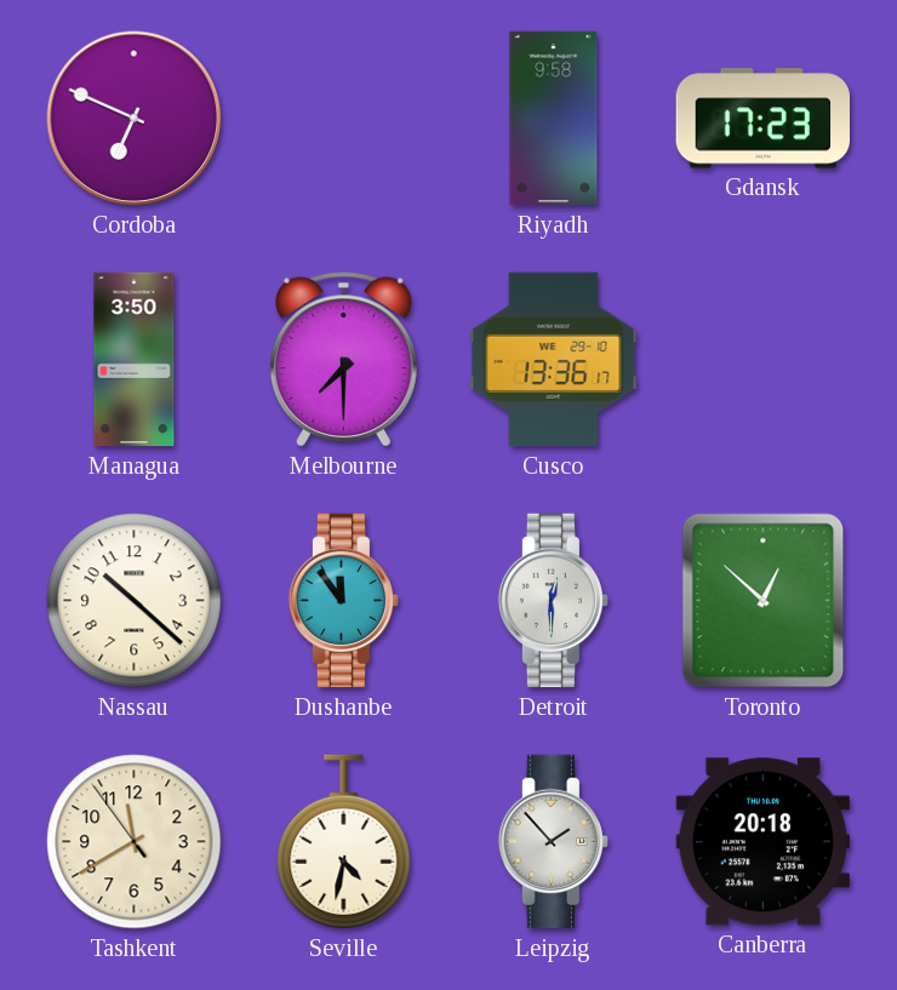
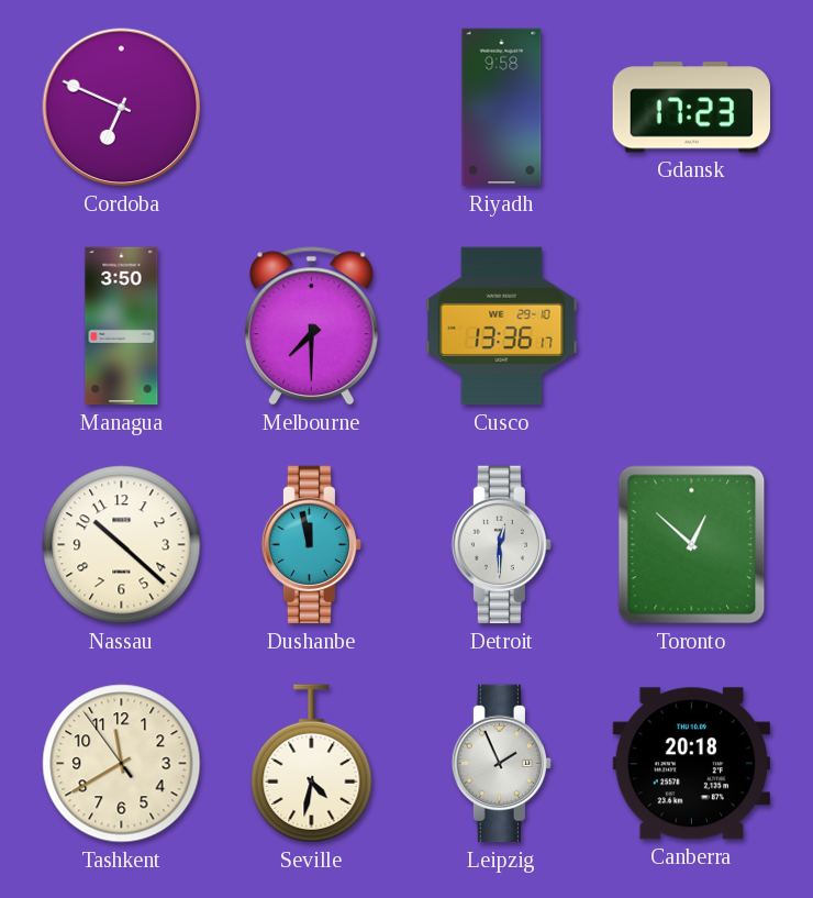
Dushanbe: 11:54 -> 11:58
Leipzig: 1:53 -> 1:56
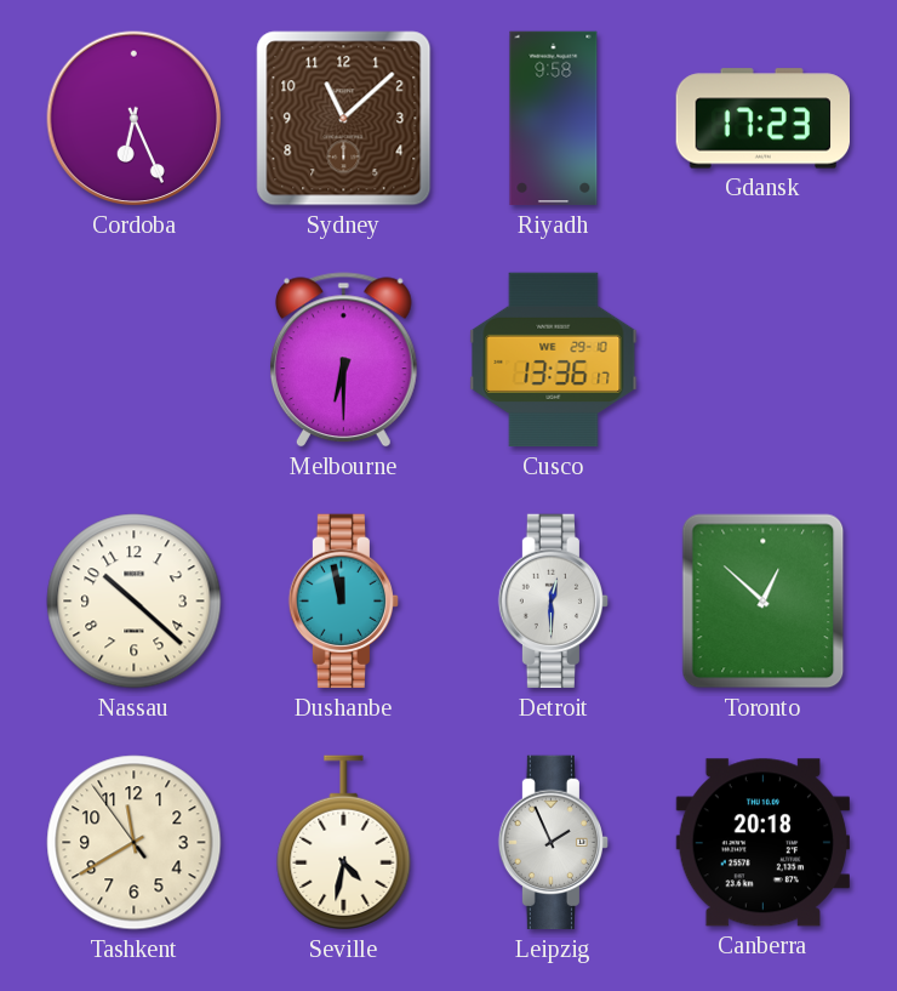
Cordoba: 6:49 -> 6:26
Sydney: none -> 11:08
Managua: 3:50 -> none
Melbourne: 7:30 -> 6:30
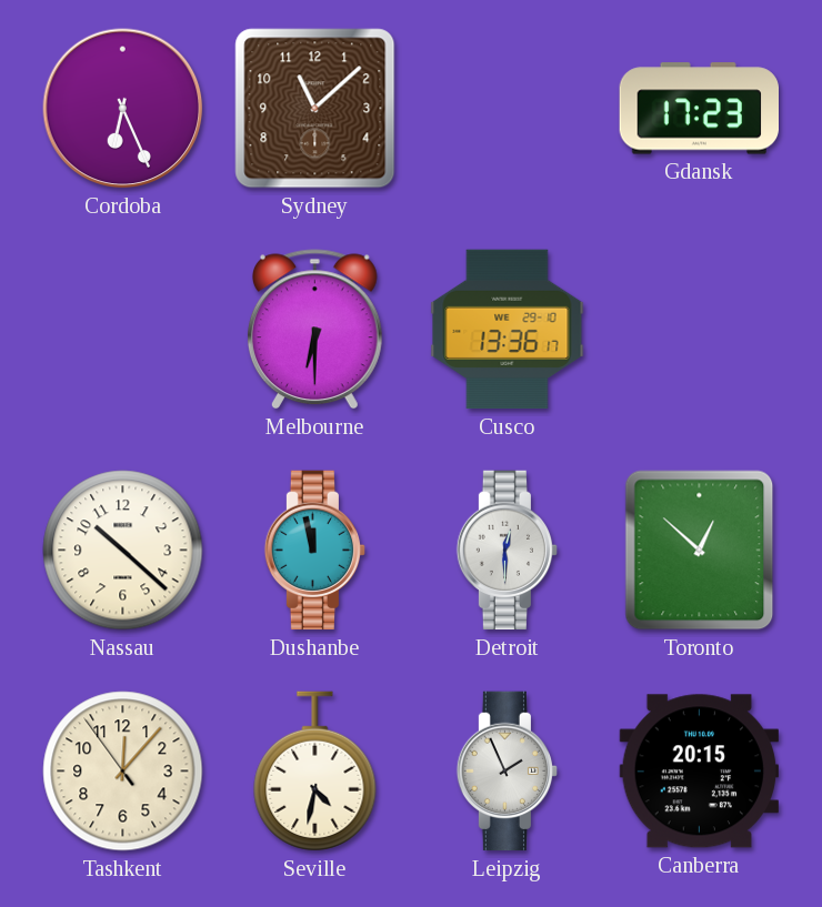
Riyadh: 9:58 -> none
Tashkent: 11:39 -> 12:06
Canberra: 20:18 -> 20:15
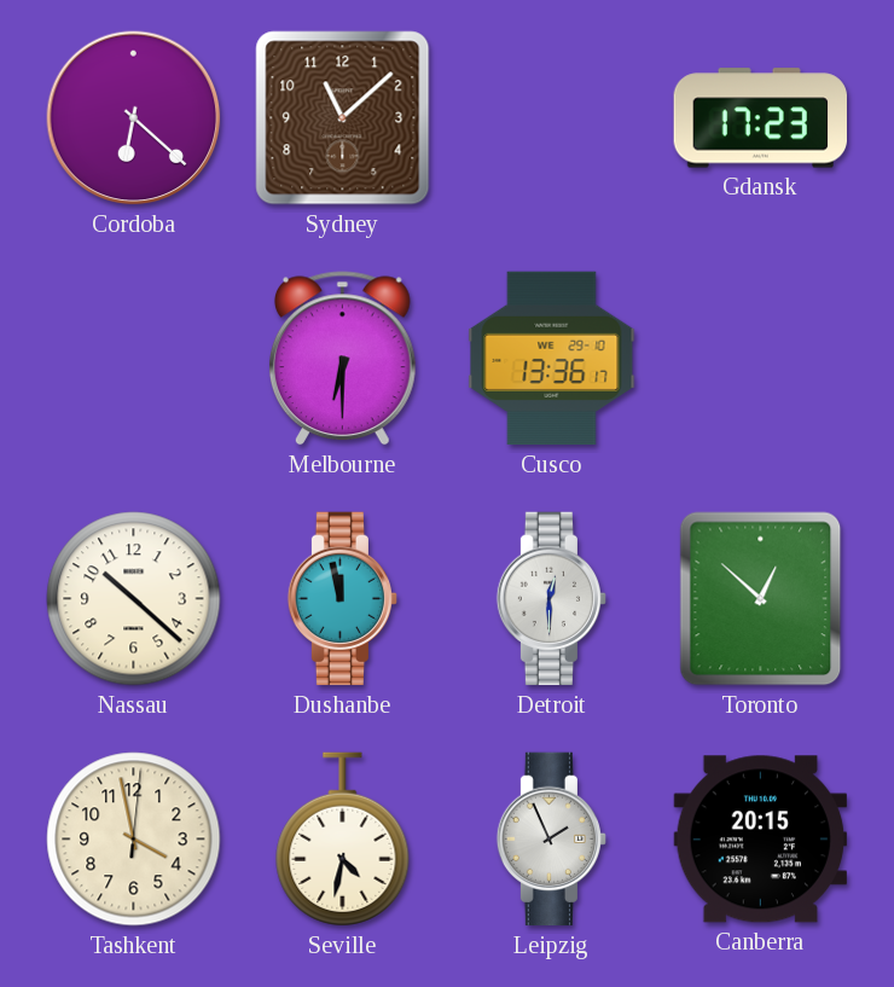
Cordoba: 6:26 -> 6:22
Tashkent: 12:06 -> 3:58
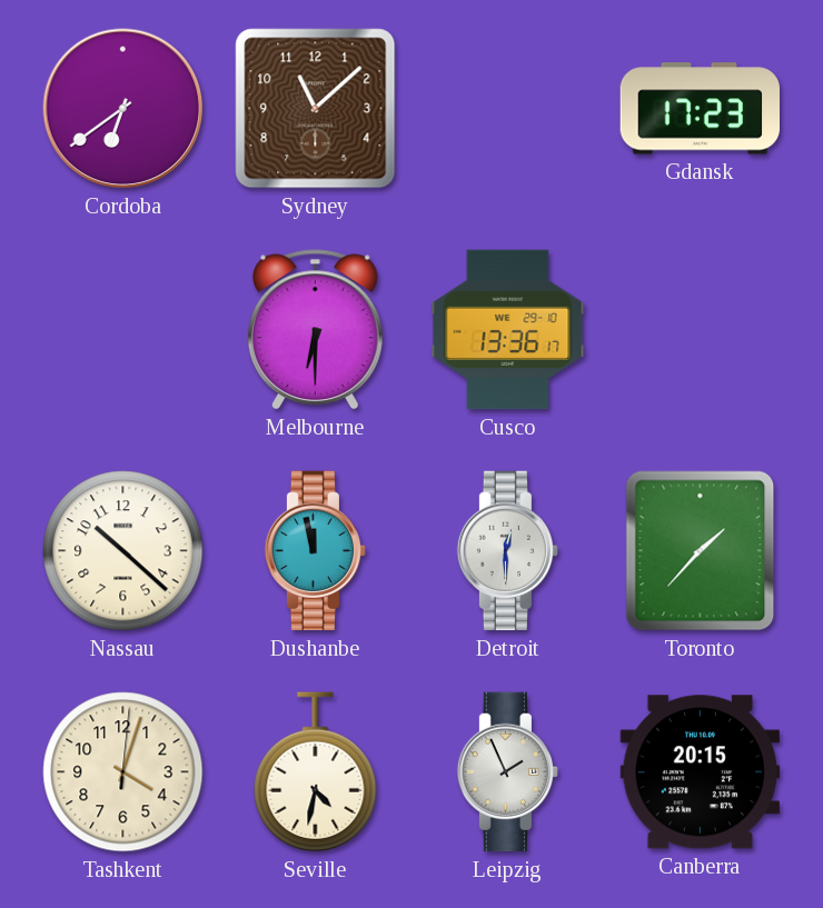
Cordoba: 6:22 -> 6:39
Toronto: 12:52 -> 1:37
Tashkent: 3:58 -> 4:03
